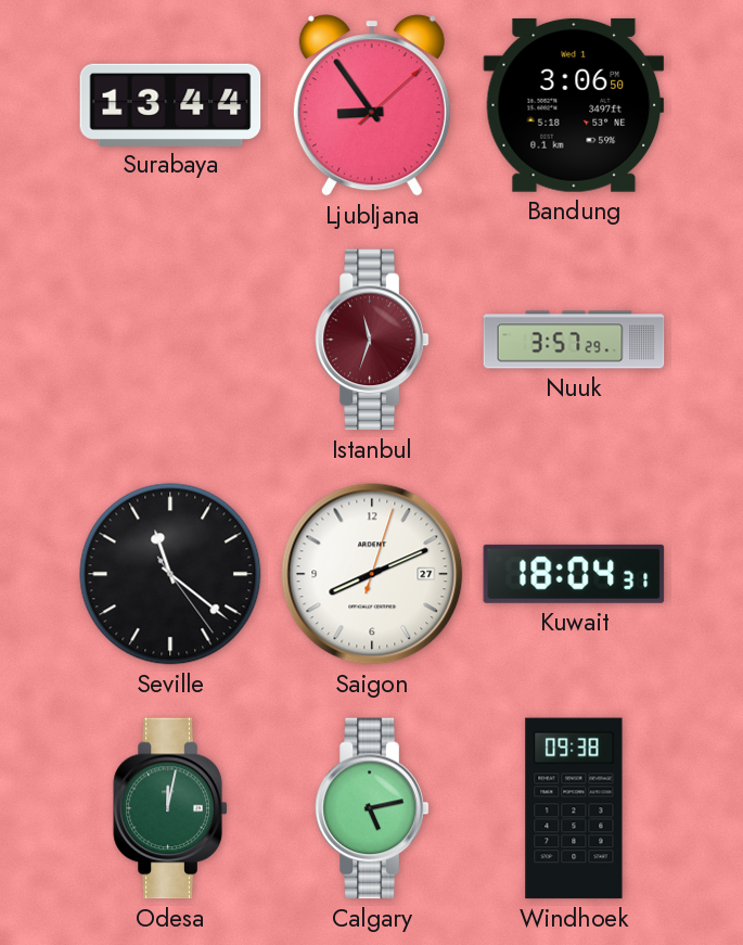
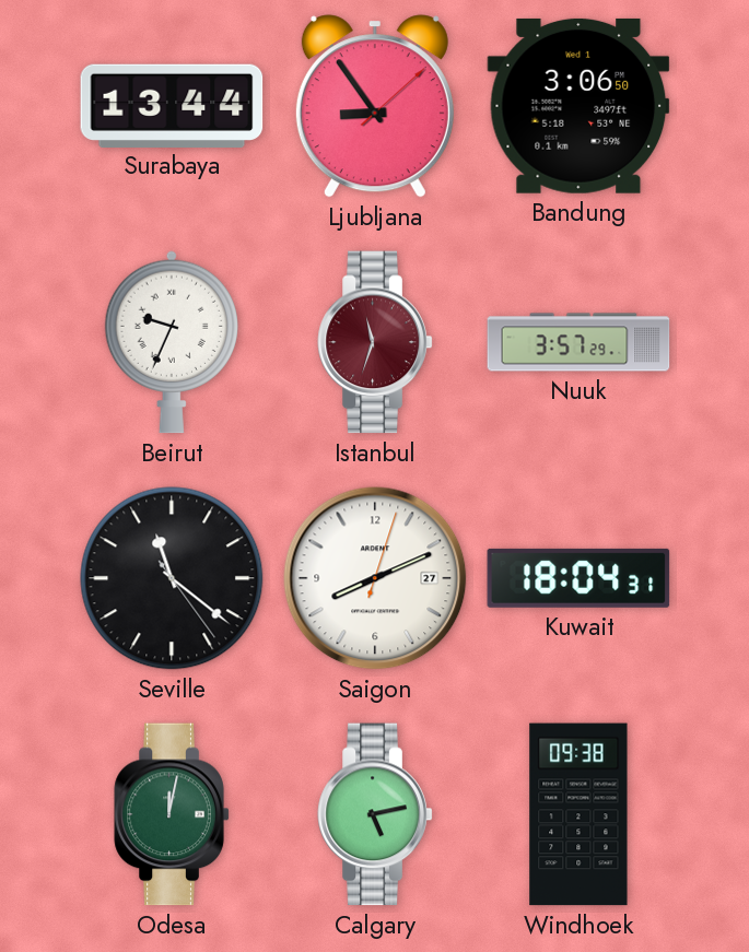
Beirut: none -> 9:34
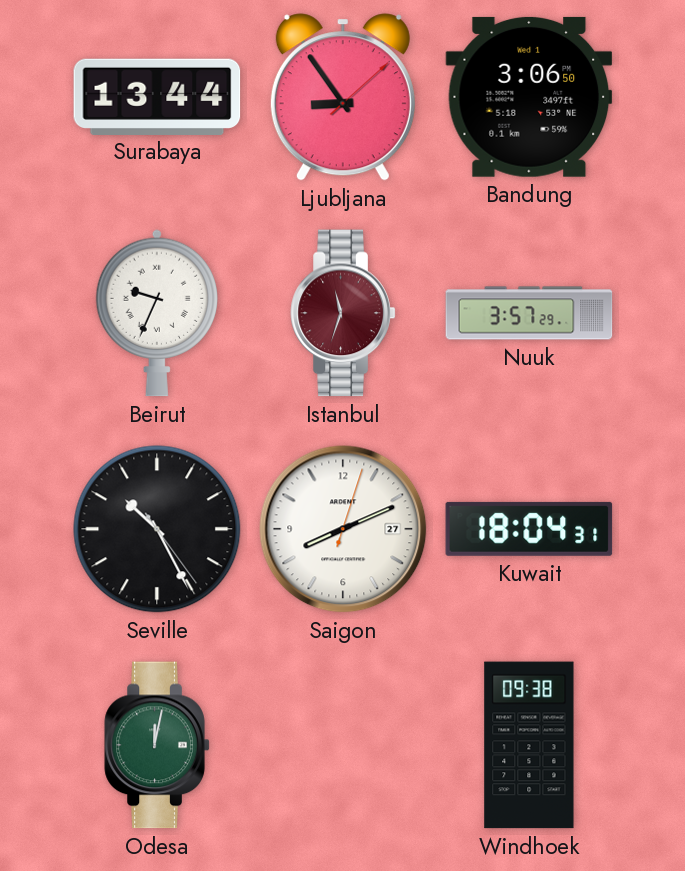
Seville: 11:21 -> 10:25
Calgary: 5:13 -> none
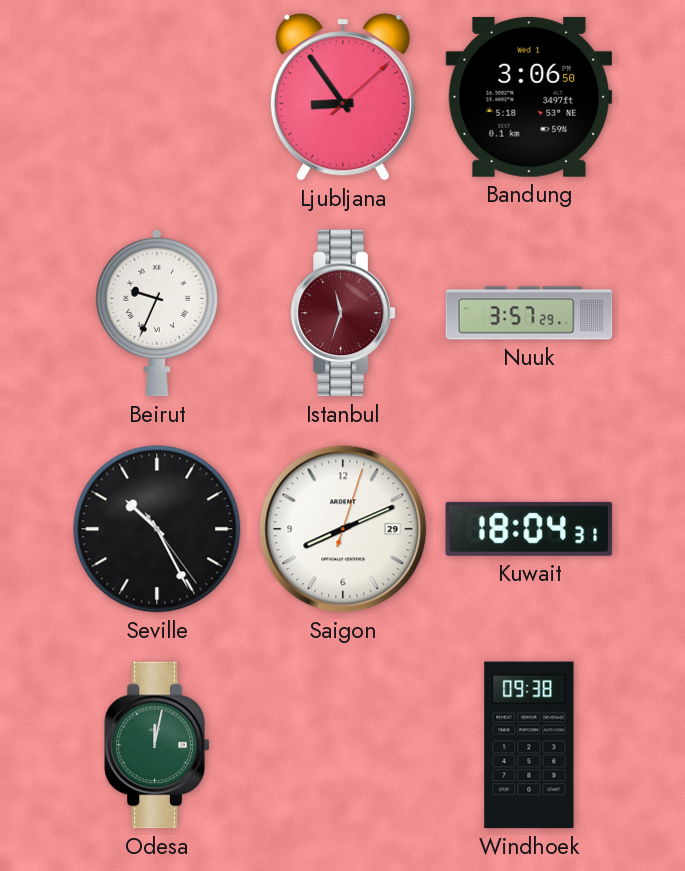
Surabaya: 13:44 -> none
Saigon date: 27 -> 29
